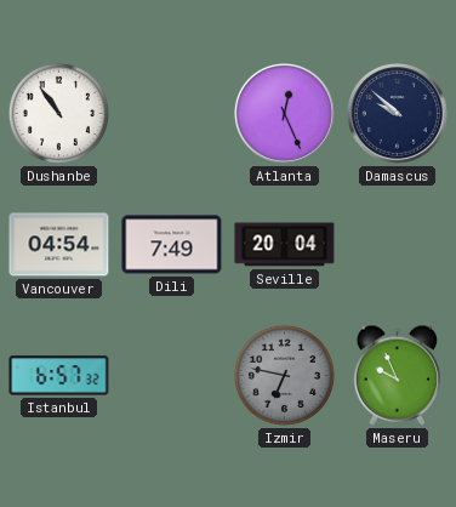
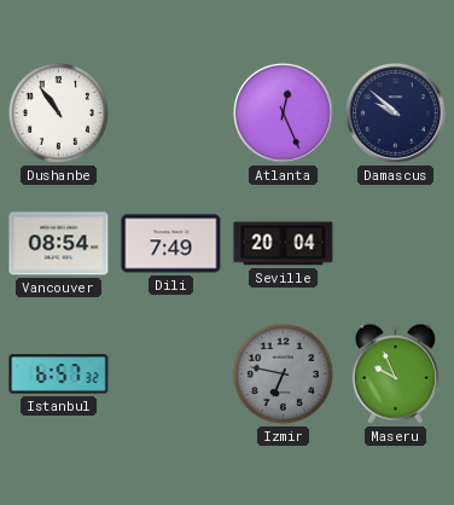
Vancouver: 04:54 -> 08:54
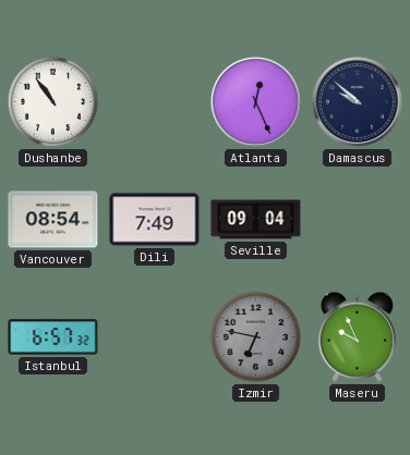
Seville: 20:04 -> 09:04
